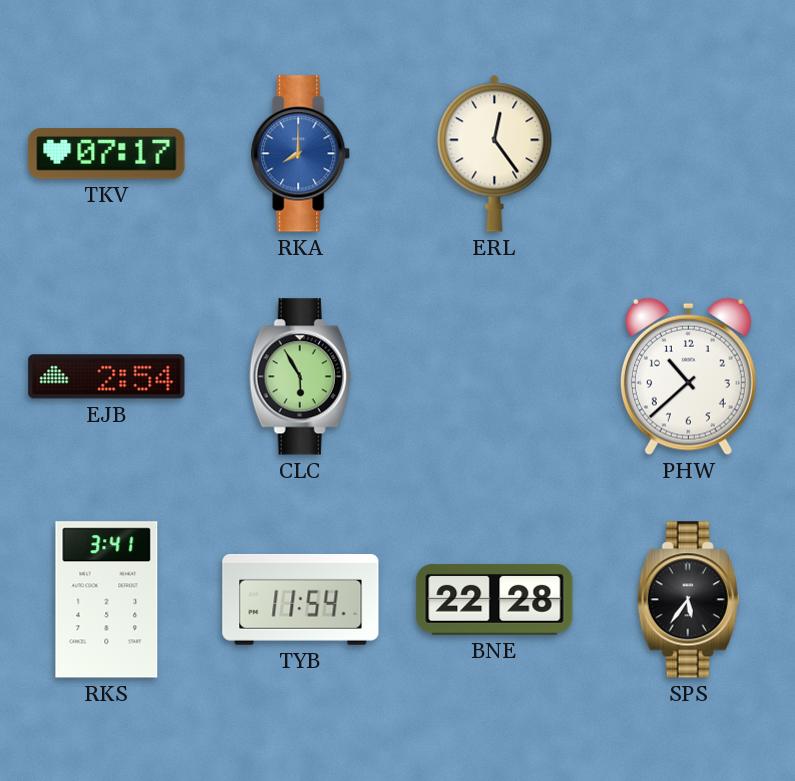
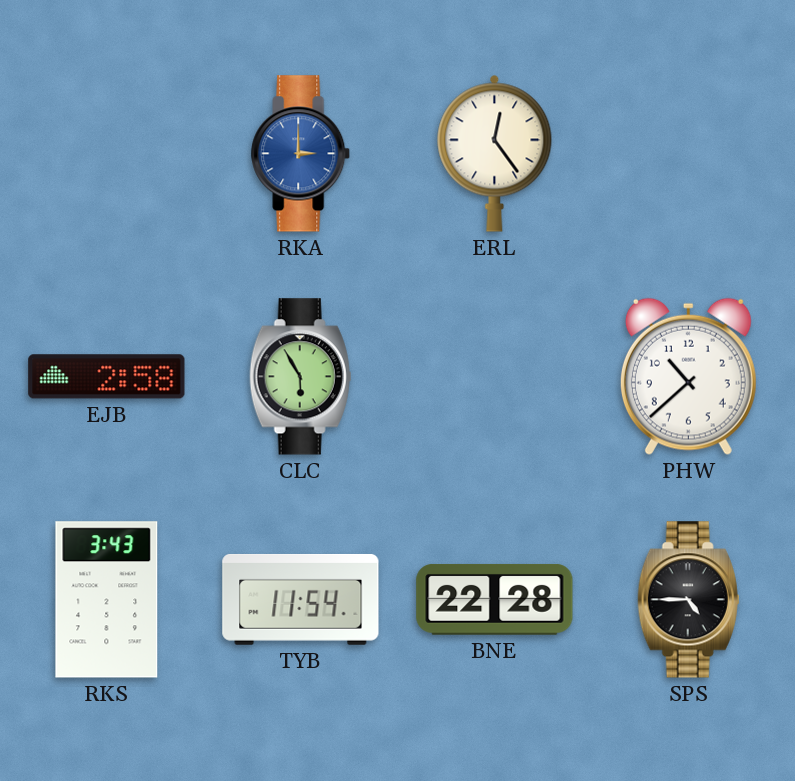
TKV: 07:17 -> none
RKA: 8:00 -> 3:00
EJB: 2:54 -> 2:58
RKS: 3:41 -> 3:43
SPS: 5:36 -> 4:45
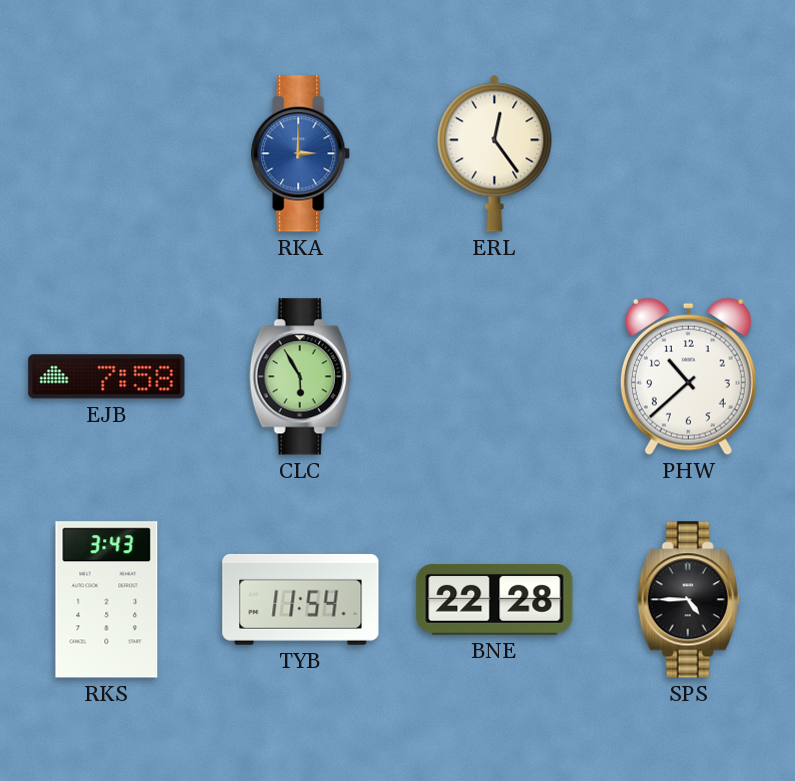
EJB: 2:58 -> 7:58
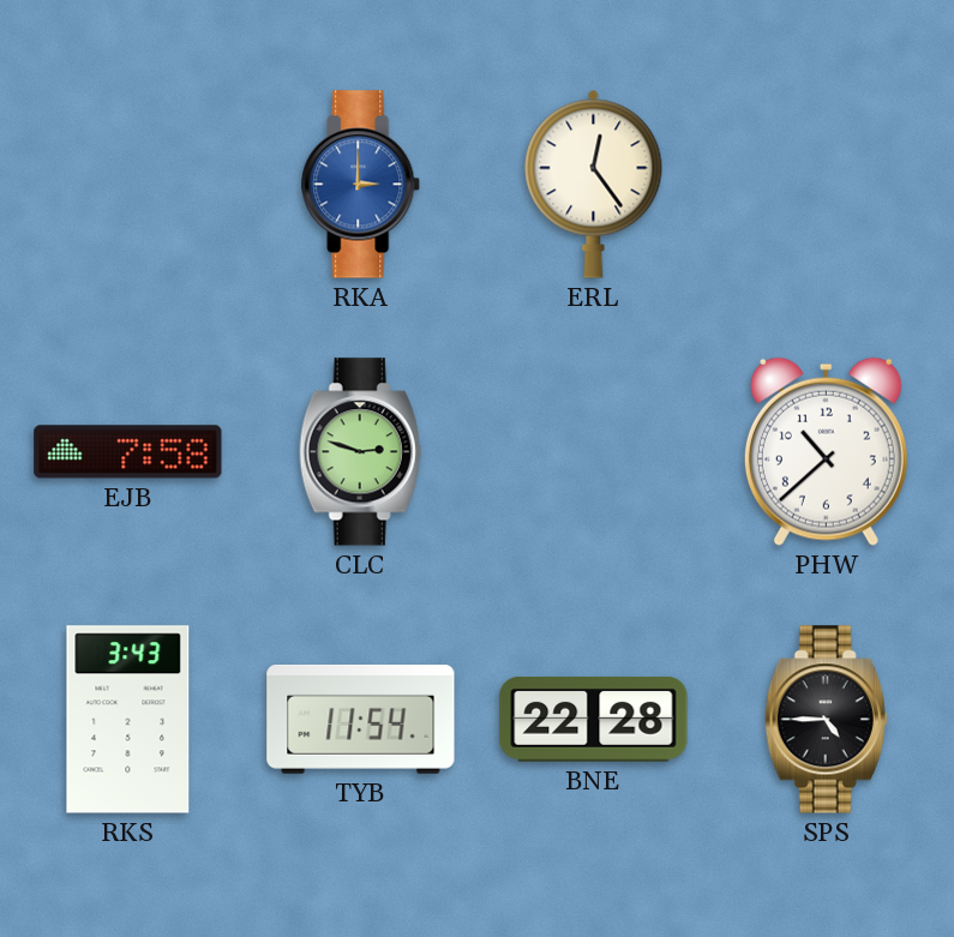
CLC: 5:55 -> 2:48
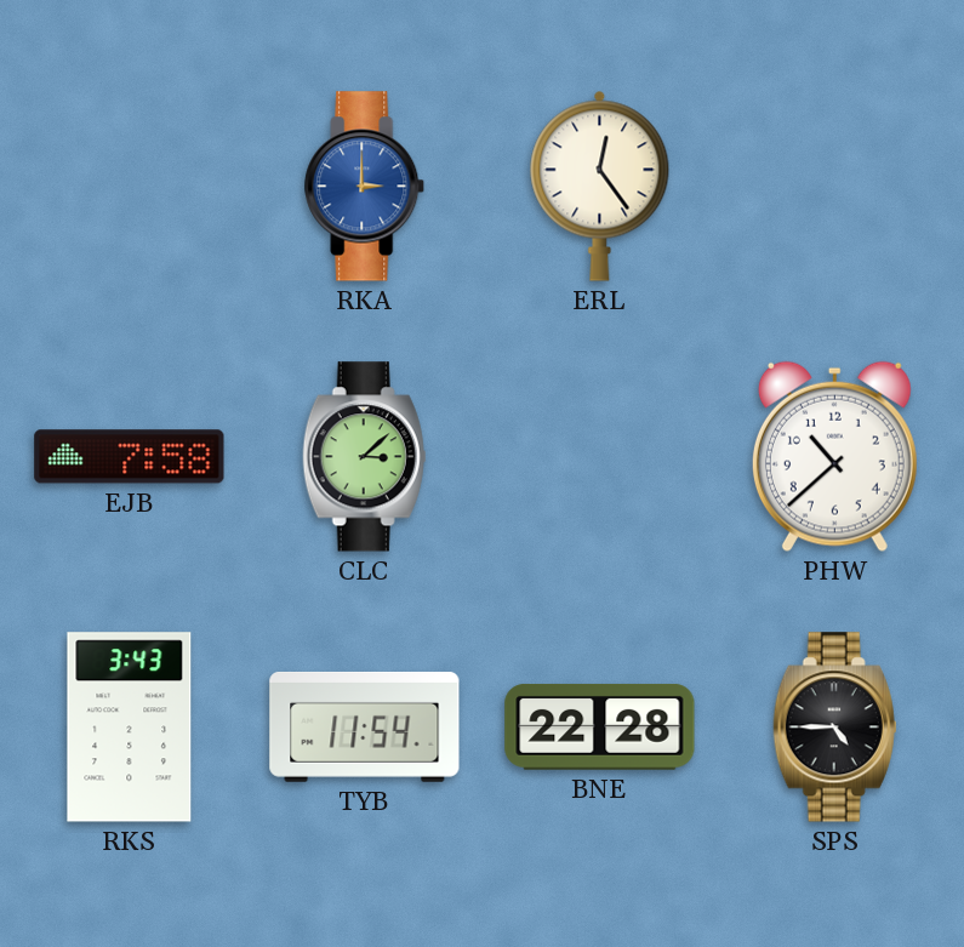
CLC: 2:48 -> 3:08
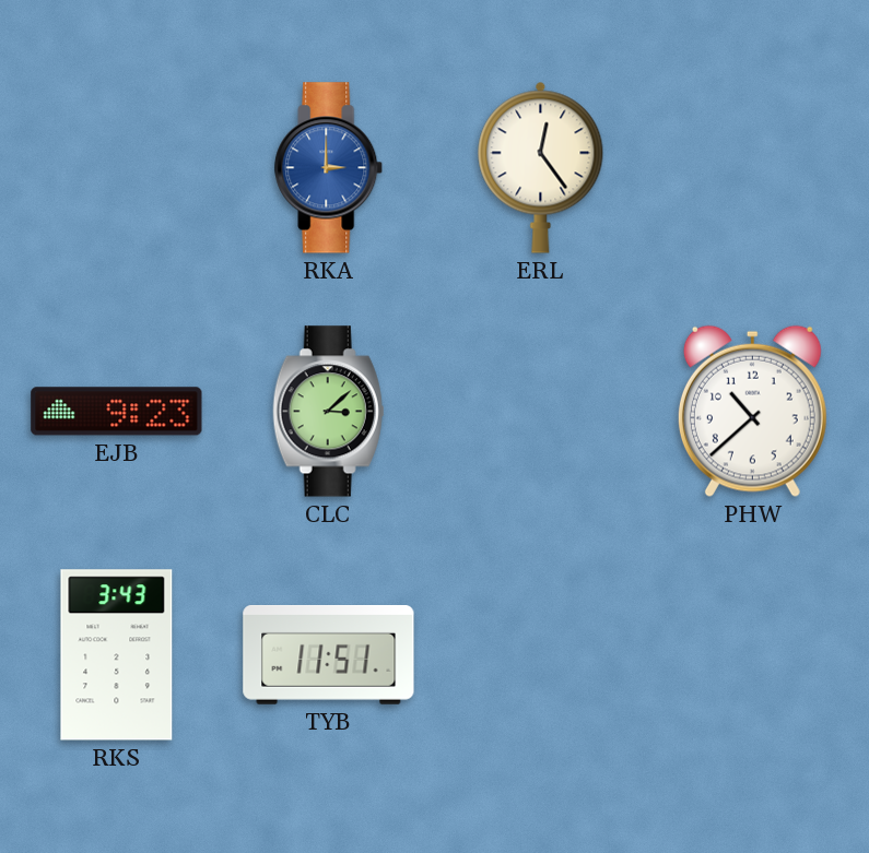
EJB: 7:58 -> 9:23
TYB: 11:54 -> 11:51
BNE: 22:28 -> none
SPS: 4:45 -> none
